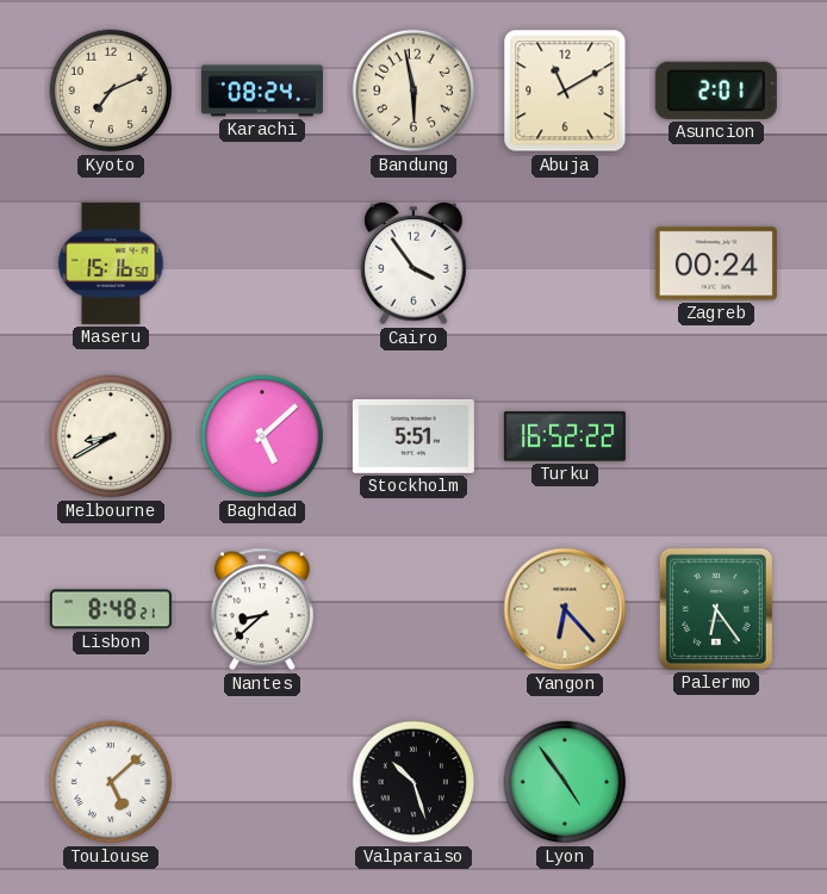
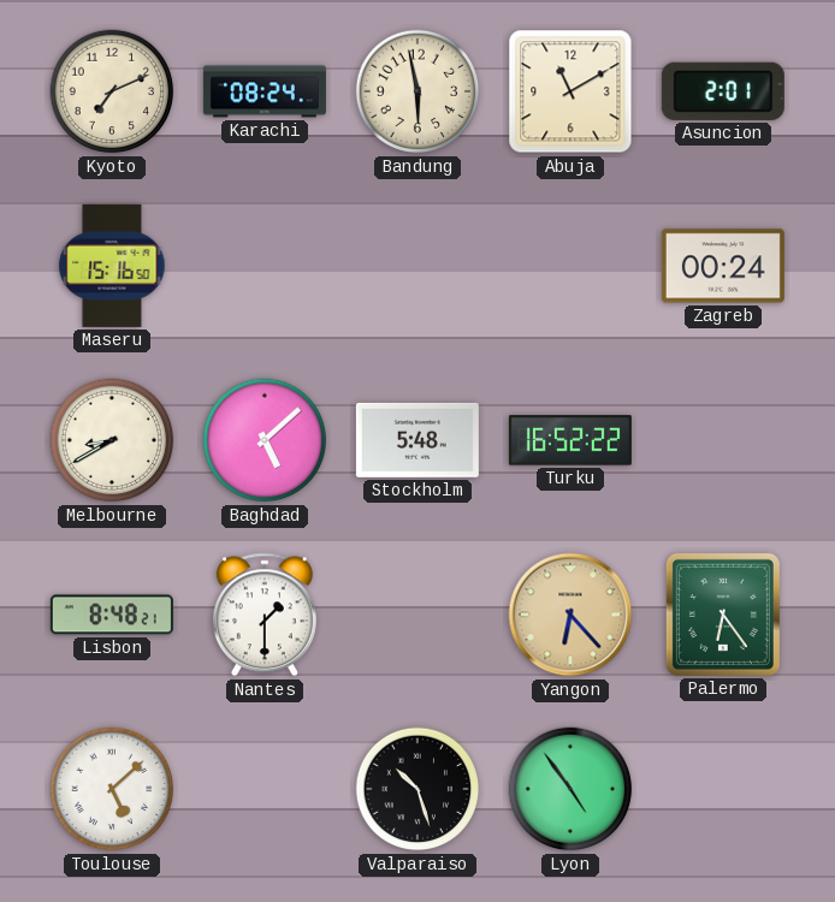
Cairo: 3:54 -> none
Stockholm: 5:51 -> 5:48
Nantes: 8:38 -> 1:30
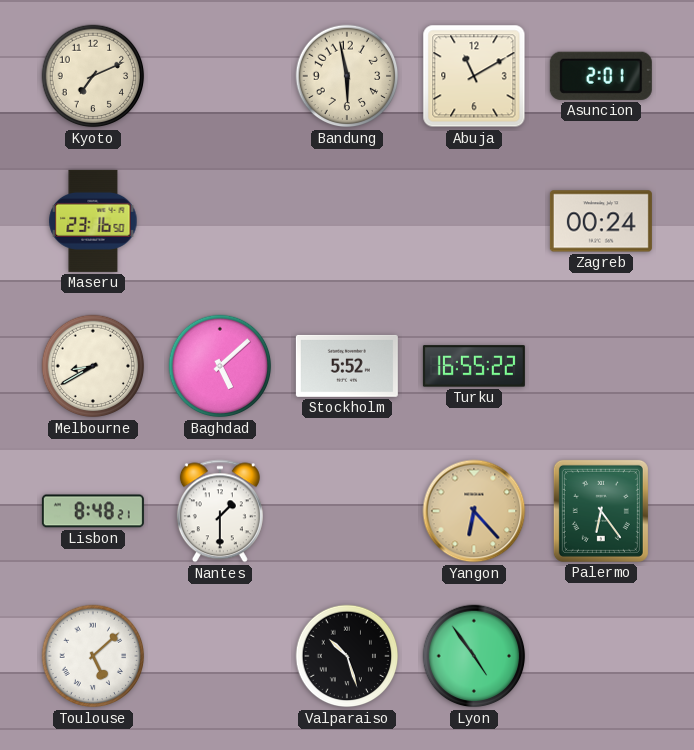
Karachi: 08:24 -> none
Maseru: 15:16 -> 23:16
Stockholm: 5:48 -> 5:52
Turku: 16:52 -> 16:55
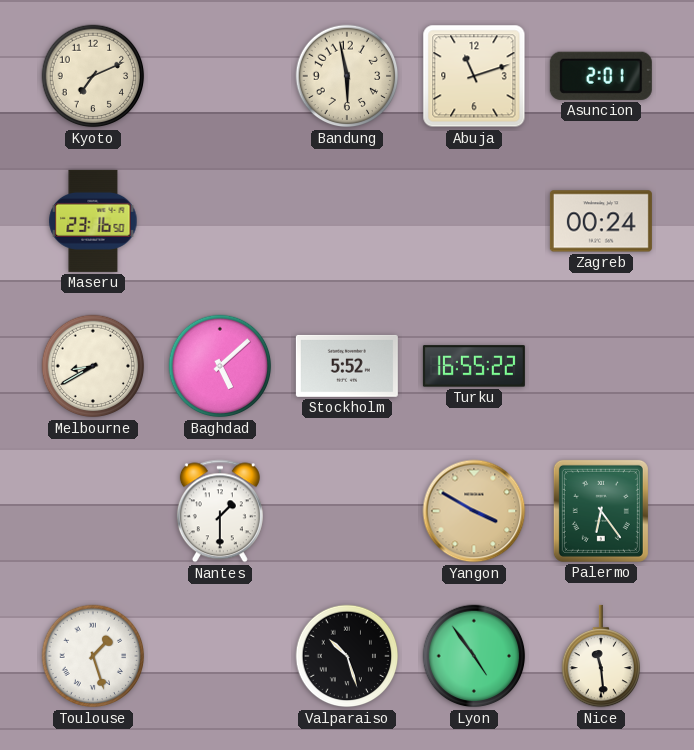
Abuja: 11:10 -> 11:12
Lisbon: 8:48 -> none
Yangon: 6:23 -> 3:50
Toulouse: 5:08 -> 1:27
Nice: none -> 11:29
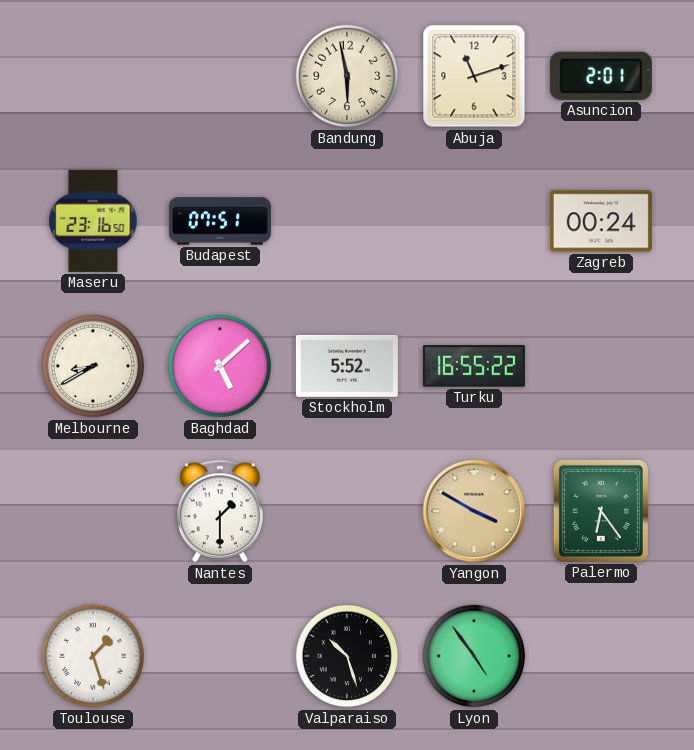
Kyoto: 7:11 -> none
Budapest: none -> 07:51
Nice: 11:29 -> none
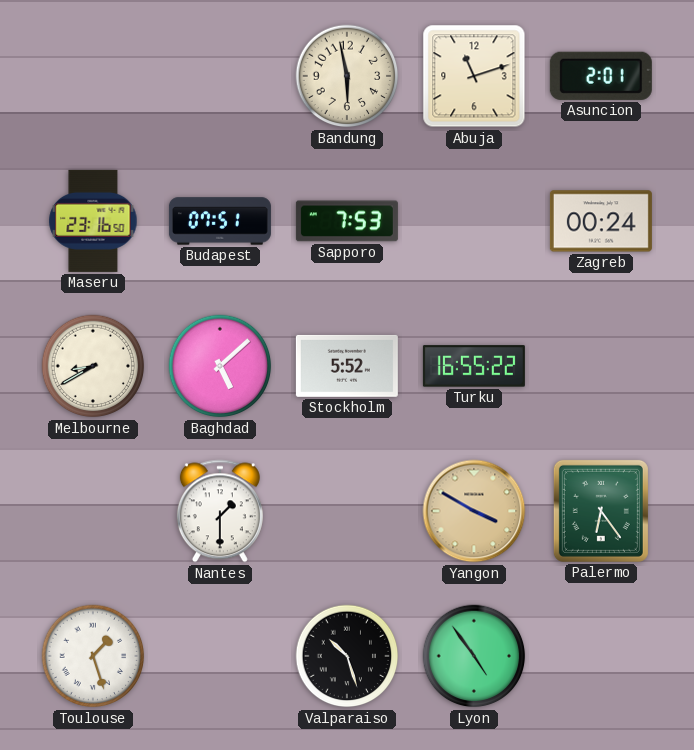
Sapporo: none -> 7:53
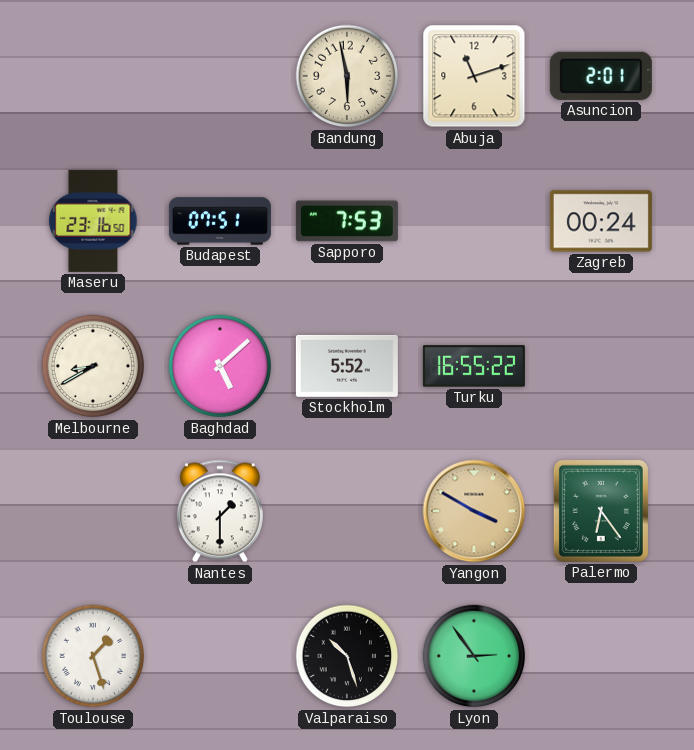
Lyon: 4:54 -> 2:54
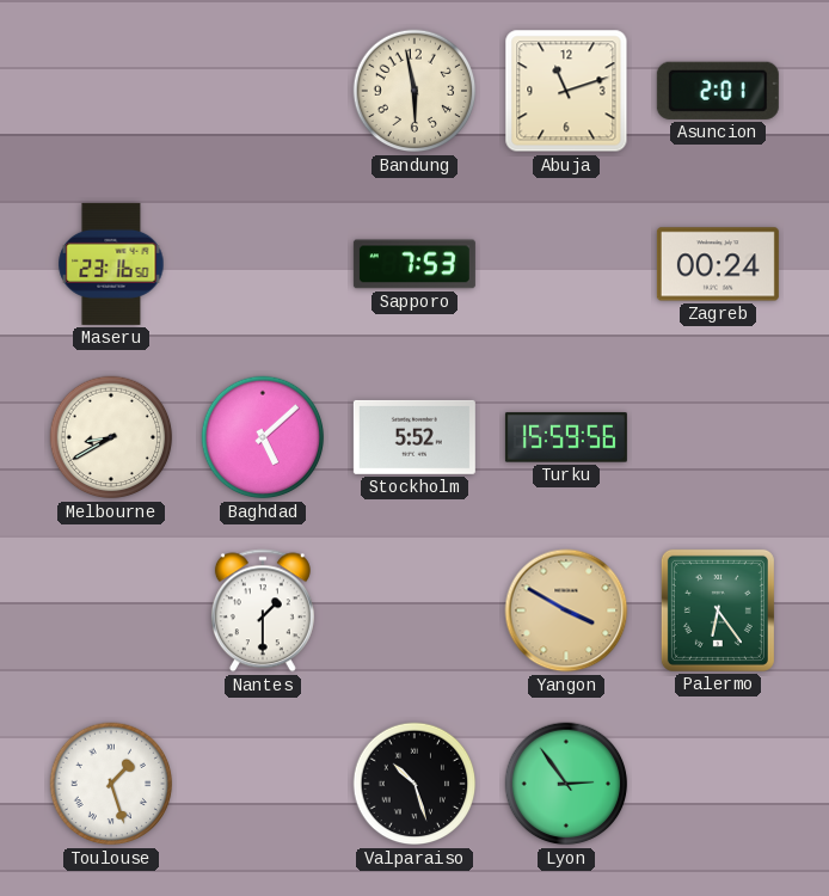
Budapest: 07:51 -> none
Turku: 16:55 -> 15:59
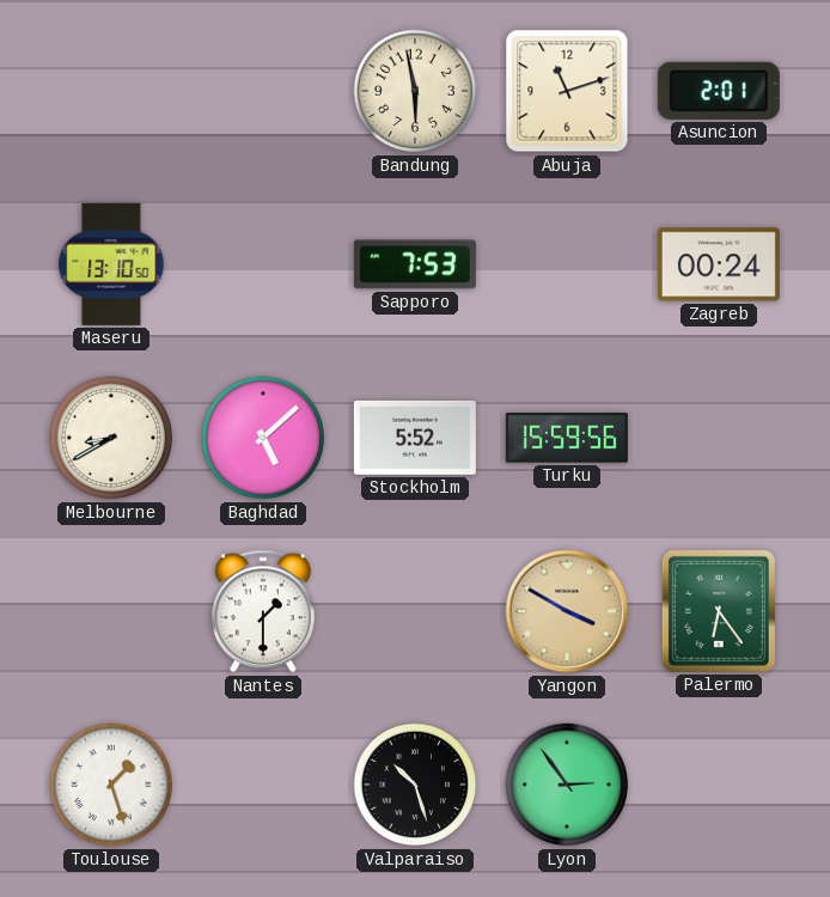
Maseru: 23:16 -> 13:10
